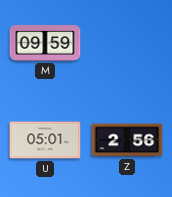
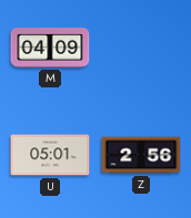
M: 09:59 -> 04:09
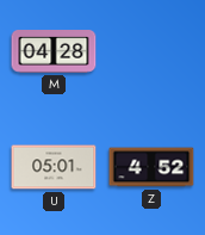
M: 04:09 -> 04:28
Z: 2:56 -> 4:52
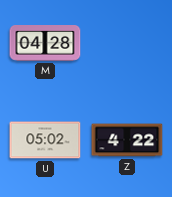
U: 05:01 -> 05:02
Z: 4:52 -> 4:22
